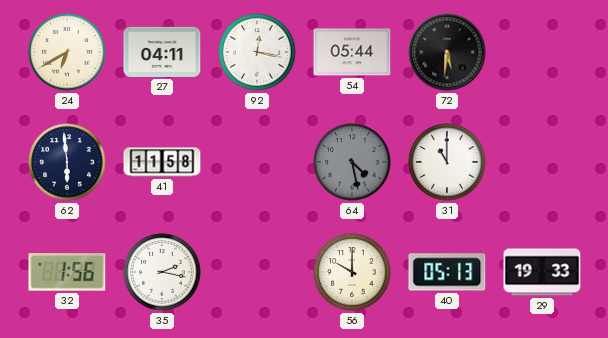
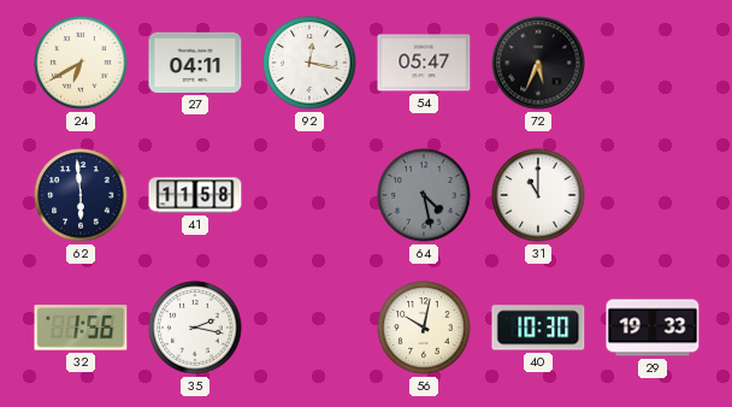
54: 05:44 -> 05:47
72: 5:31 -> 5:34
56: 10:00 -> 10:02
40: 05:13 -> 10:30
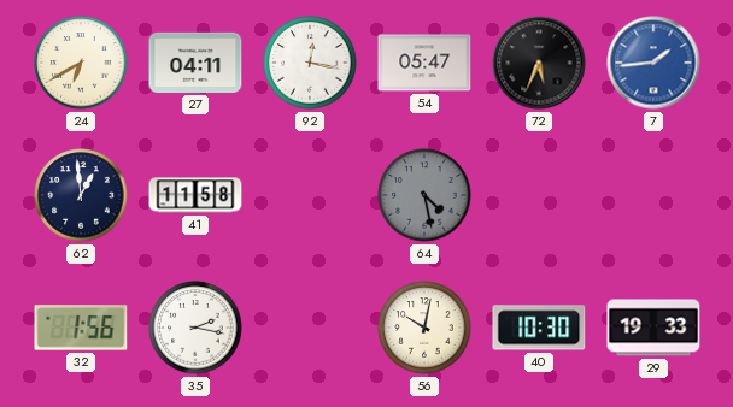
7: none -> 1:44
62: 5:59 -> 12:59
31: 11:00 -> none
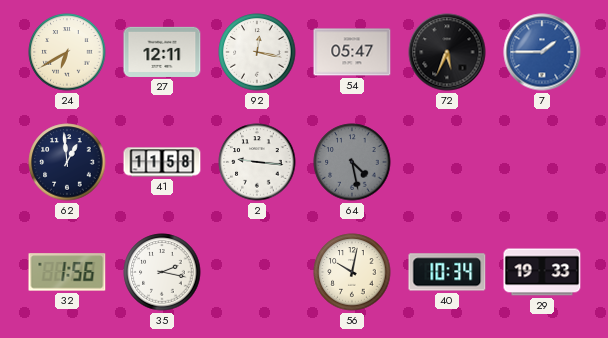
27: 04:11 -> 12:11
7: 1:44 -> 1:45
2: none -> 9:16
40: 10:30 -> 10:34
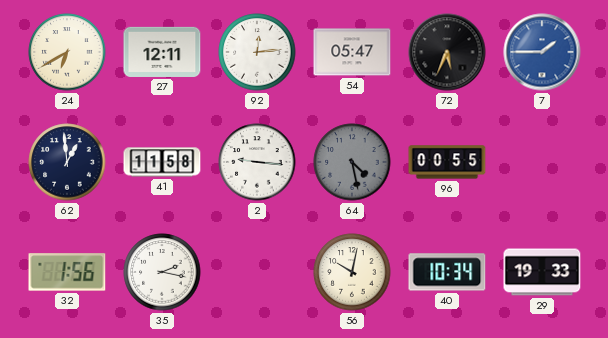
92: 12:17 -> 12:14
96: none -> 00:55
